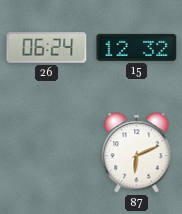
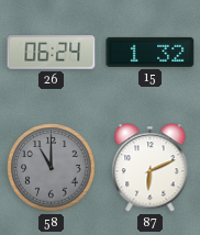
15: 12:32 -> 1:32
58: none -> 11:00
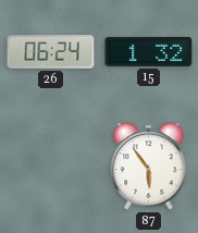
58: 11:00 -> none
87: 6:11 -> 5:54
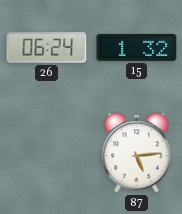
87: 5:54 -> 5:14
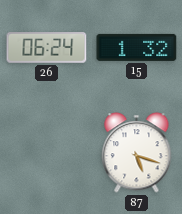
87: 5:14 -> 5:18
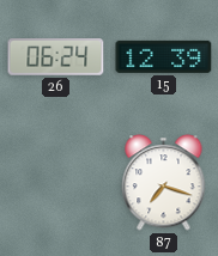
15: 1:32 -> 12:39
87: 5:18 -> 7:18
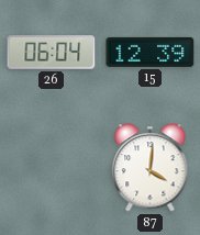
26: 06:24 -> 06:04
87: 7:18 -> 4:01
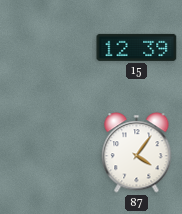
26: 06:04 -> none
87: 4:01 -> 4:06
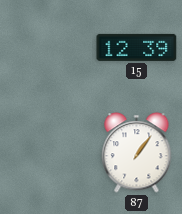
87: 4:06 -> 1:06
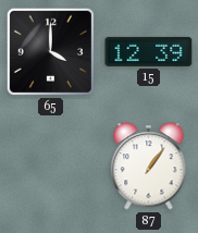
65: none -> 4:00
